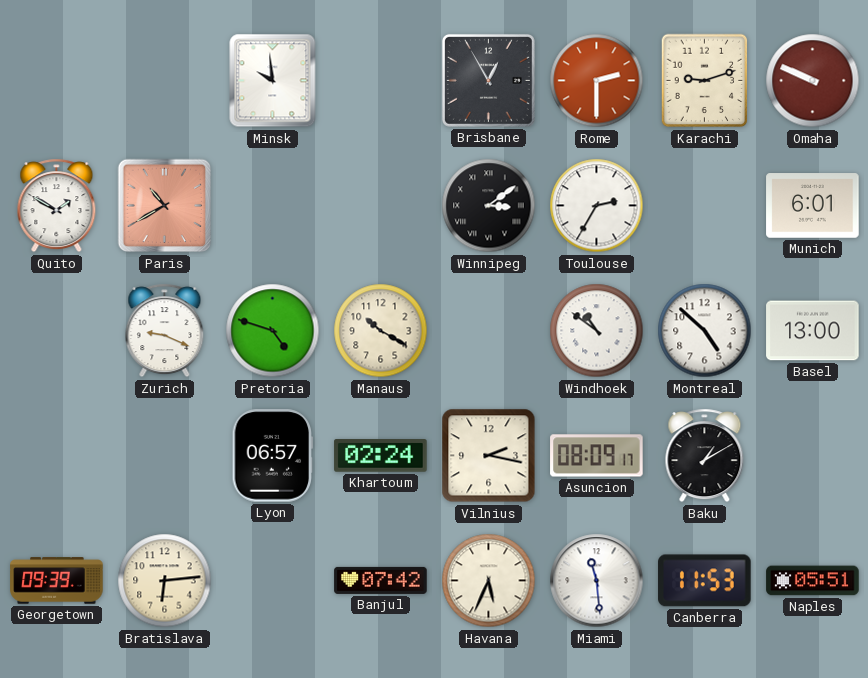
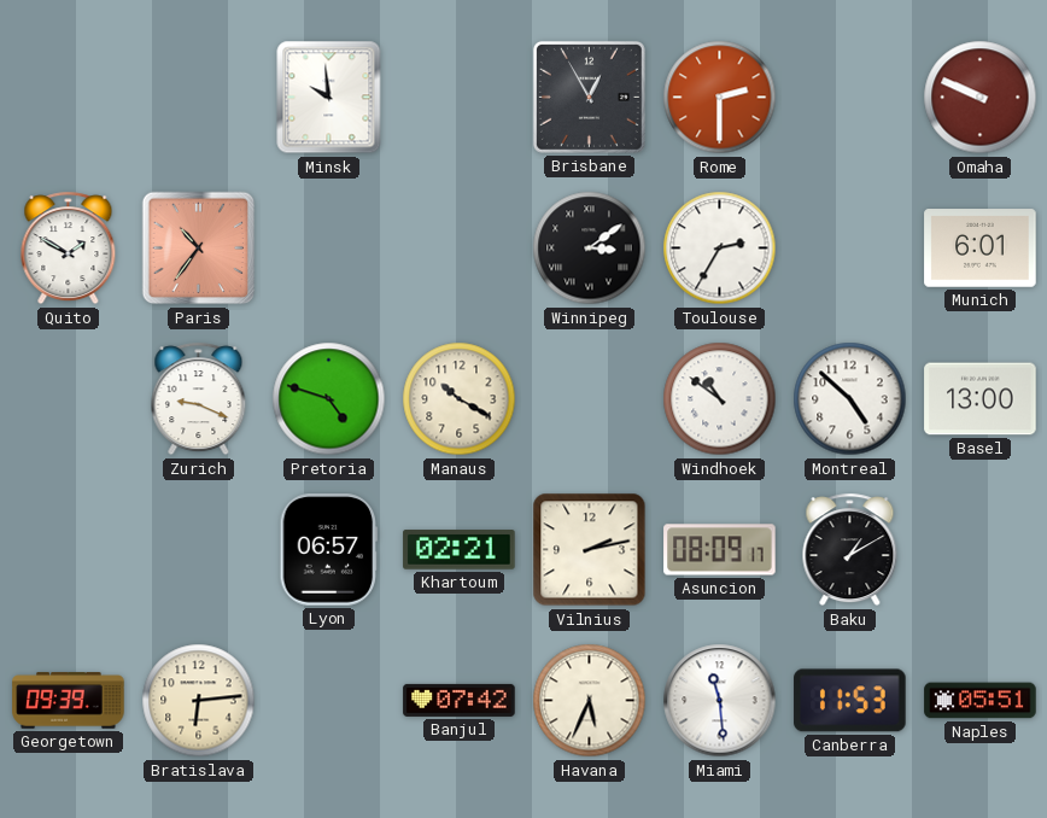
Karachi: 9:12 -> none
Paris: 10:40 -> 10:36
Khartoum: 02:24 -> 02:21
Vilnius: 2:17 -> 2:13
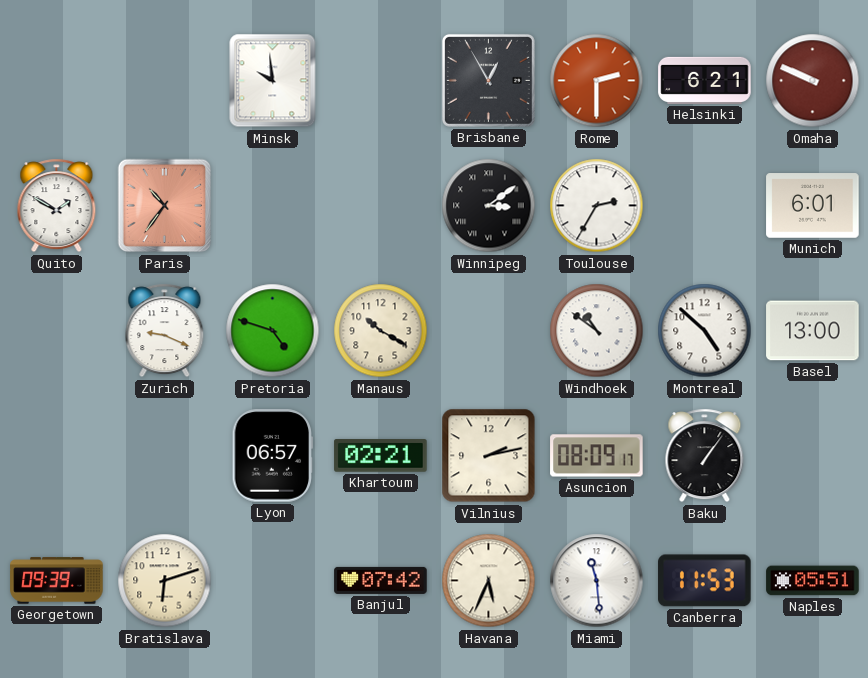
Helsinki: none -> 6:21
Baku: 1:10 -> 1:06
Bratislava: 6:14 -> 6:12
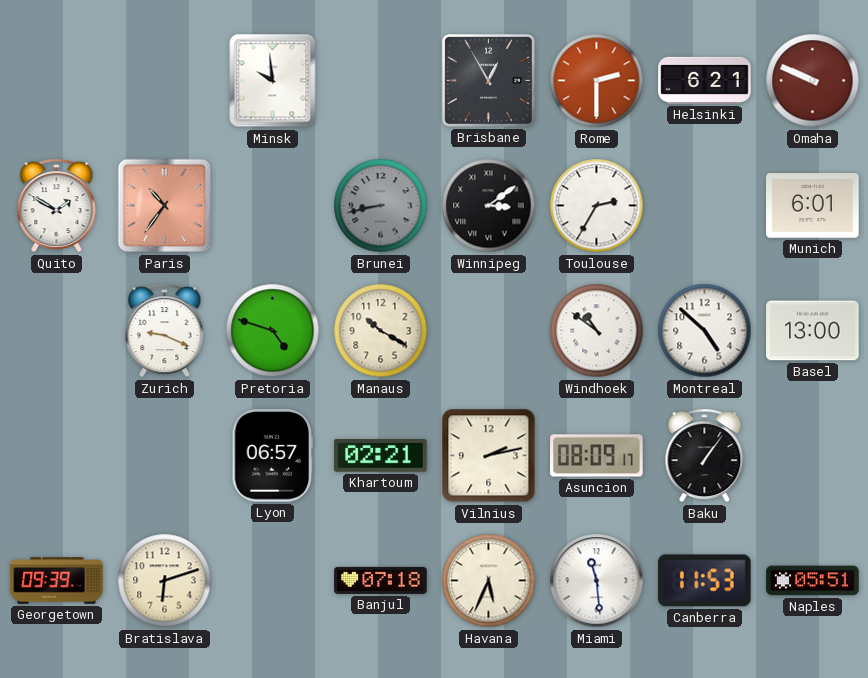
Brunei: none -> 8:43
Banjul: 07:42 -> 07:18
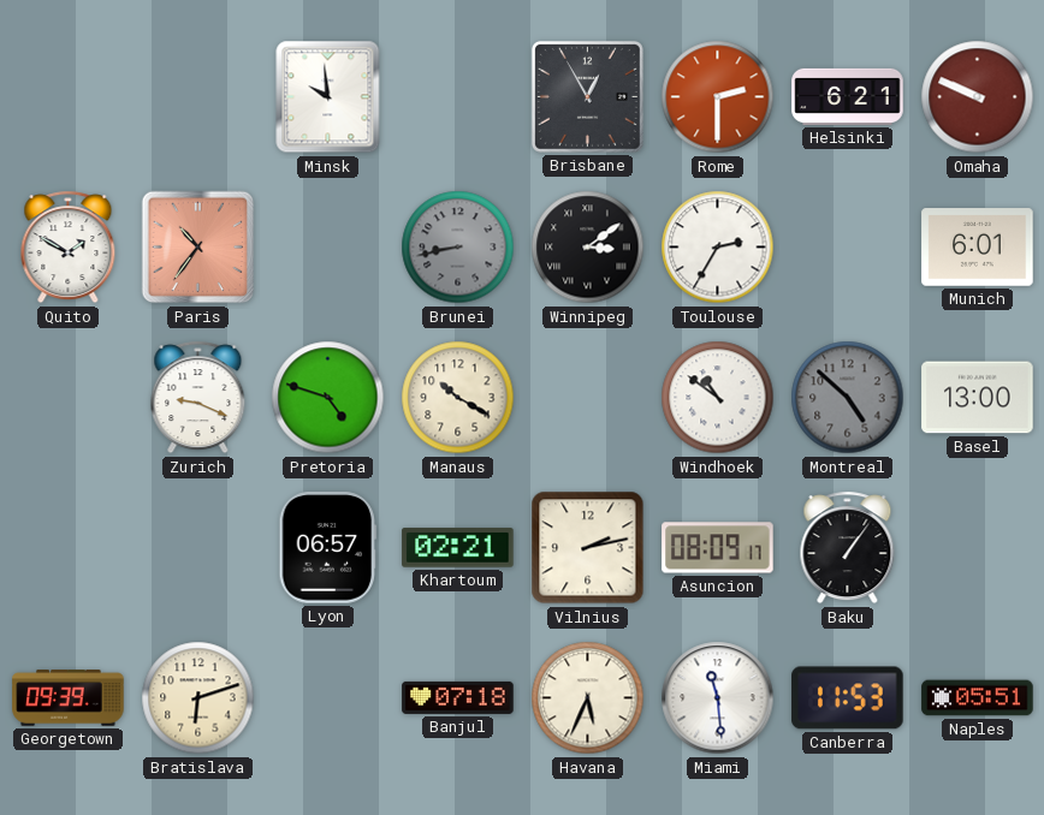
Montreal dial: white -> grey
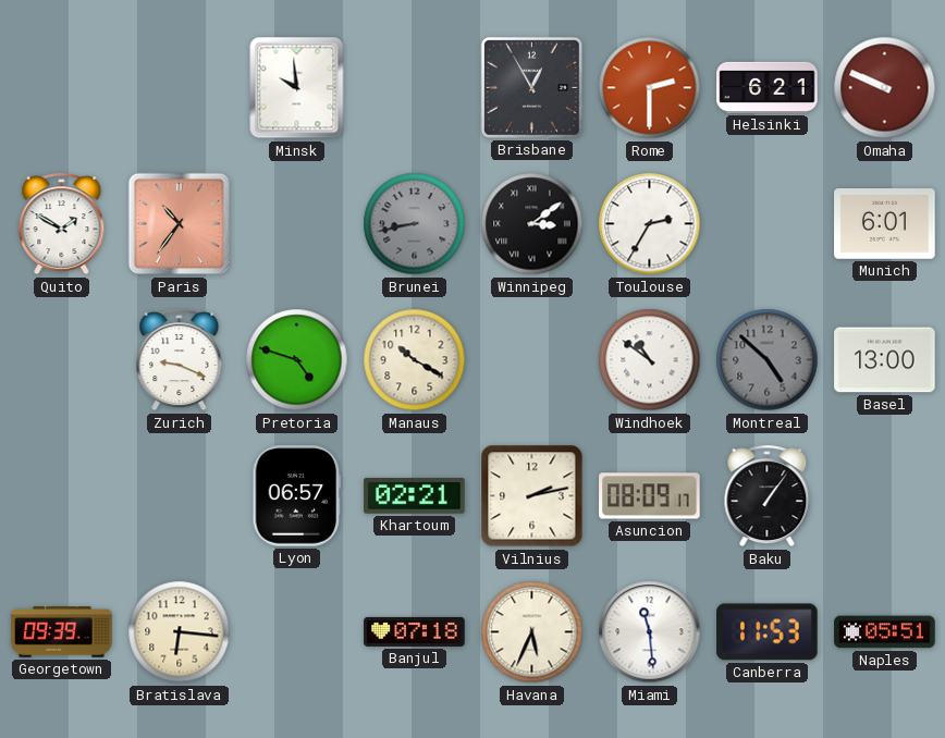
Bratislava: 6:12 -> 6:16
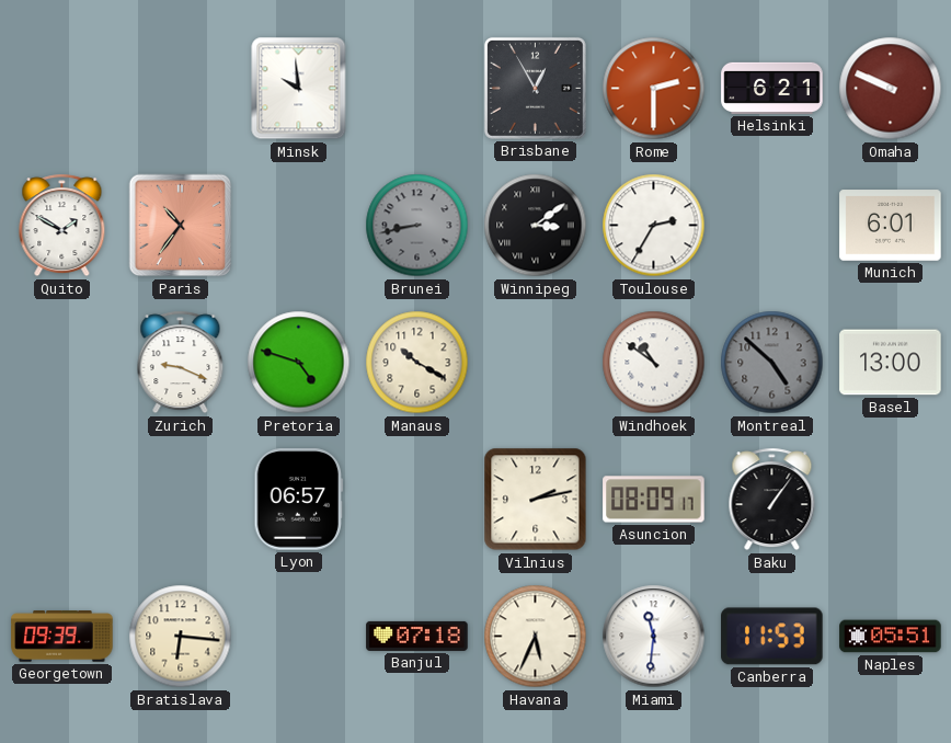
Khartoum: 02:21 -> none
Miami: 11:29 -> 11:31
